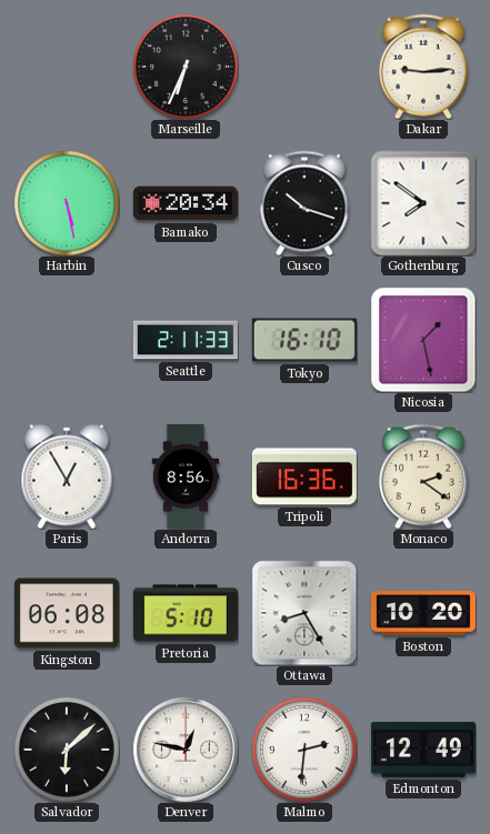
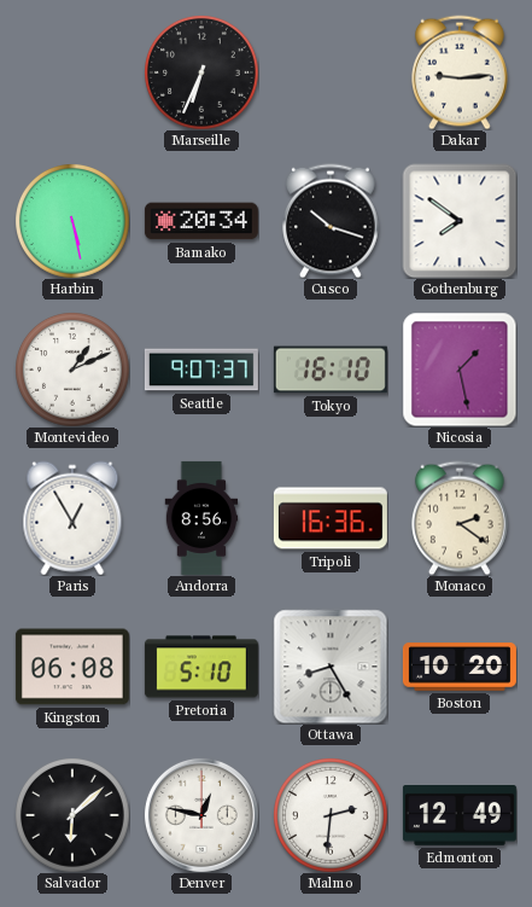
Montevideo: none -> 1:11
Seattle: 2:11 -> 9:07
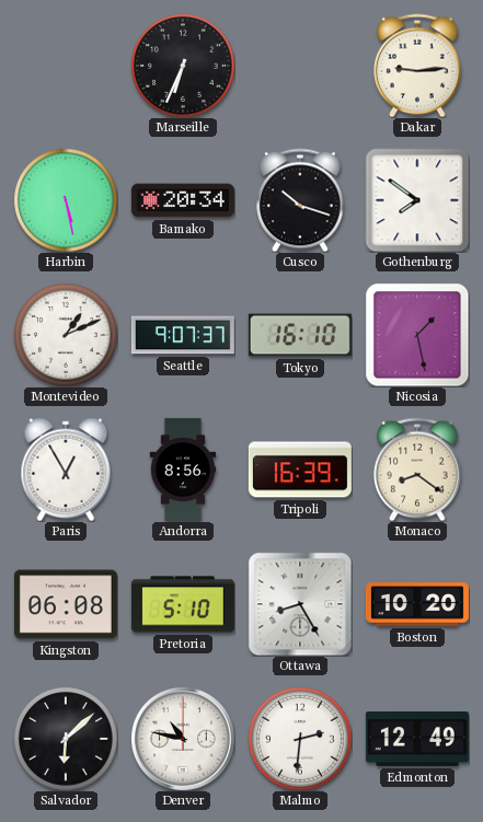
Tripoli: 16:36 -> 16:39
Monaco: 2:21 -> 8:21
Denver: 12:47 -> 10:47
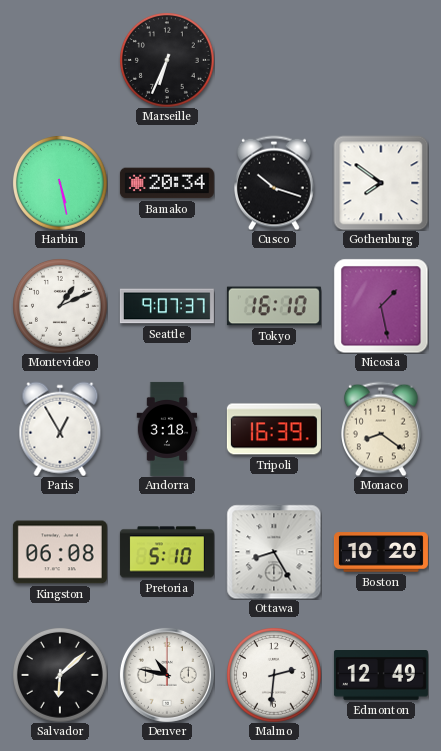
Dakar: 9:14 -> none
Andorra: 8:56 -> 3:18
